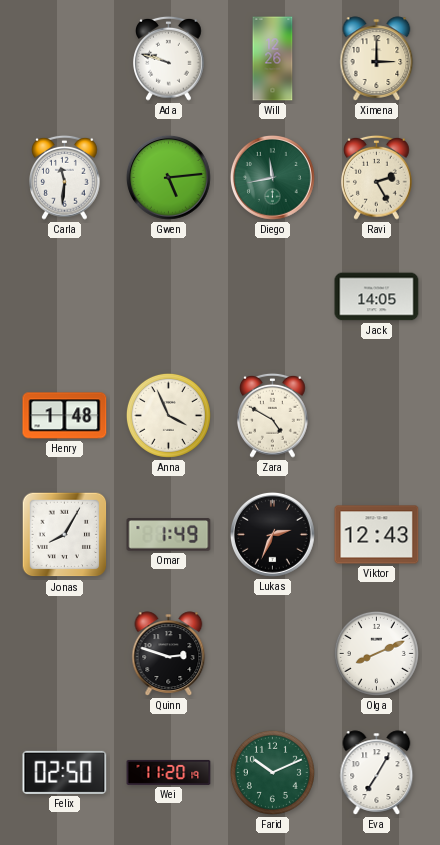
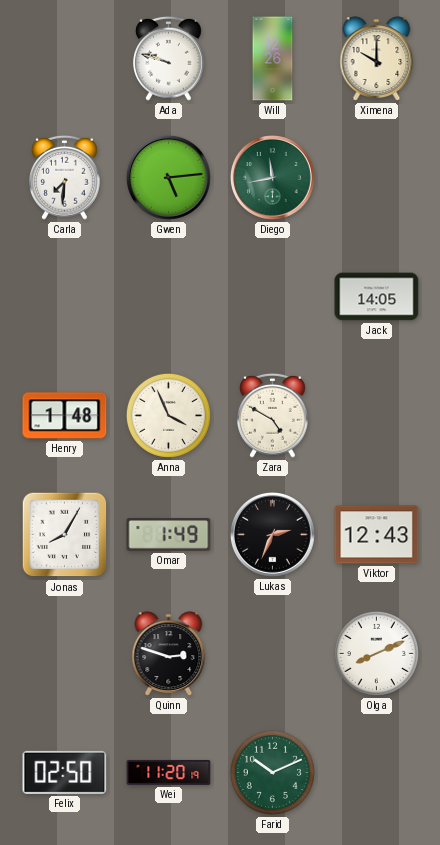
Ximena: 3:00 -> 10:00
Carla: 11:31 -> 7:31
Ravi: 2:25 -> none
Eva: 7:05 -> none
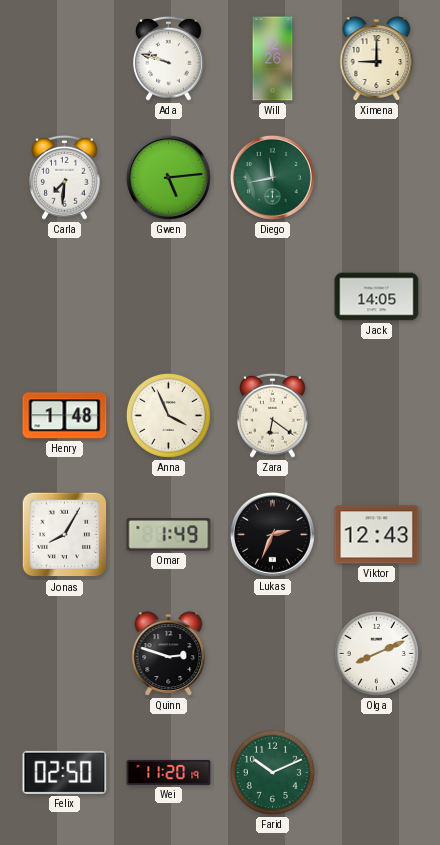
Ximena: 10:00 -> 9:00
Zara: 4:50 -> 6:21
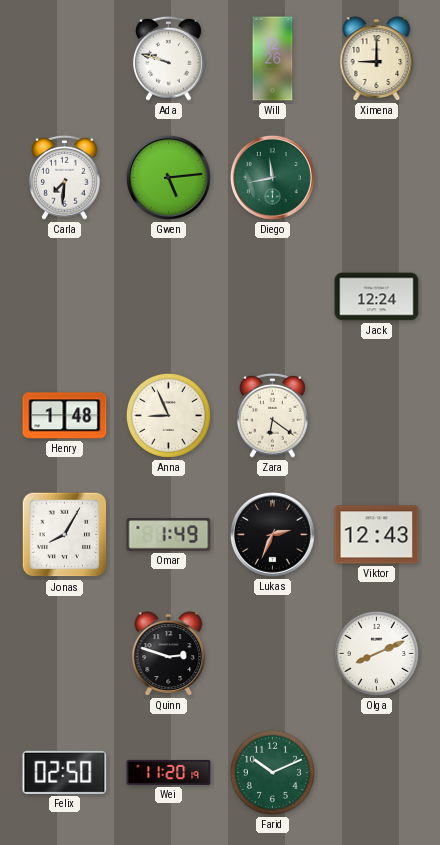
Jack: 14:05 -> 12:24
Anna: 3:56 -> 8:56
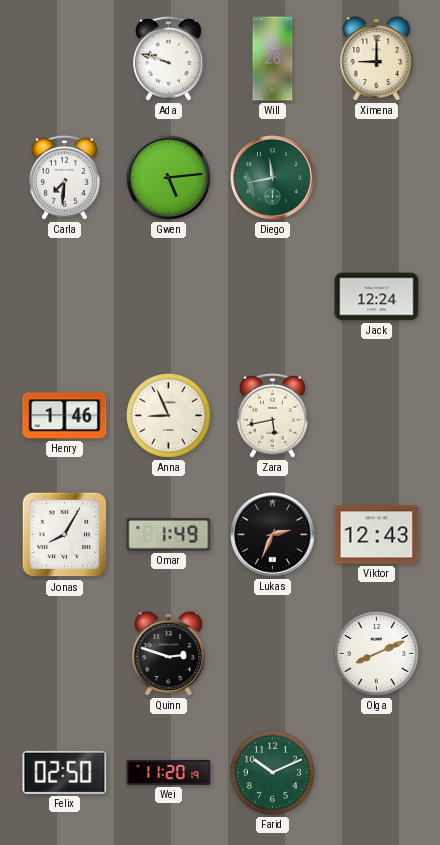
Henry: 1:48 -> 1:46
Zara: 6:21 -> 5:43
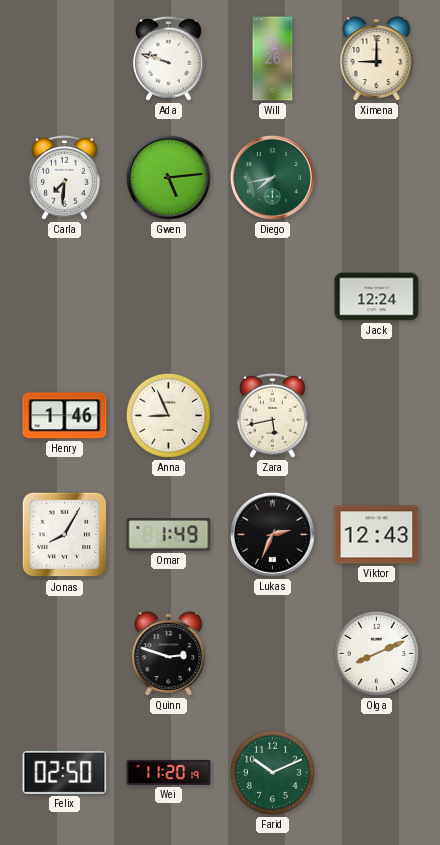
Diego: 11:43 -> 7:43
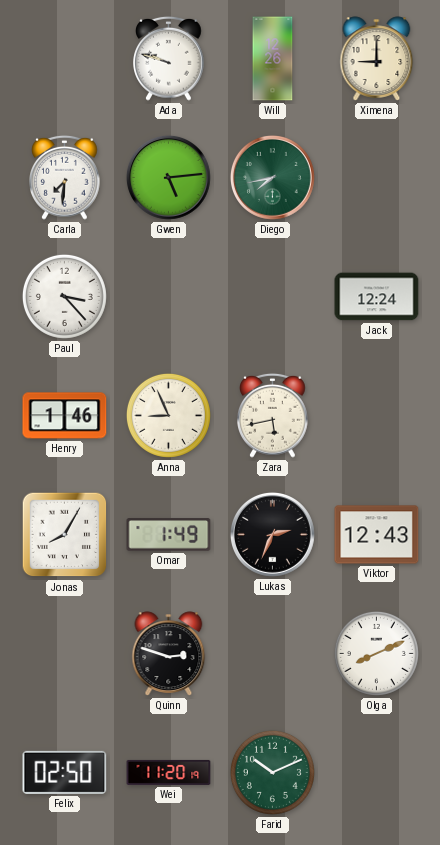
Paul: none -> 3:23
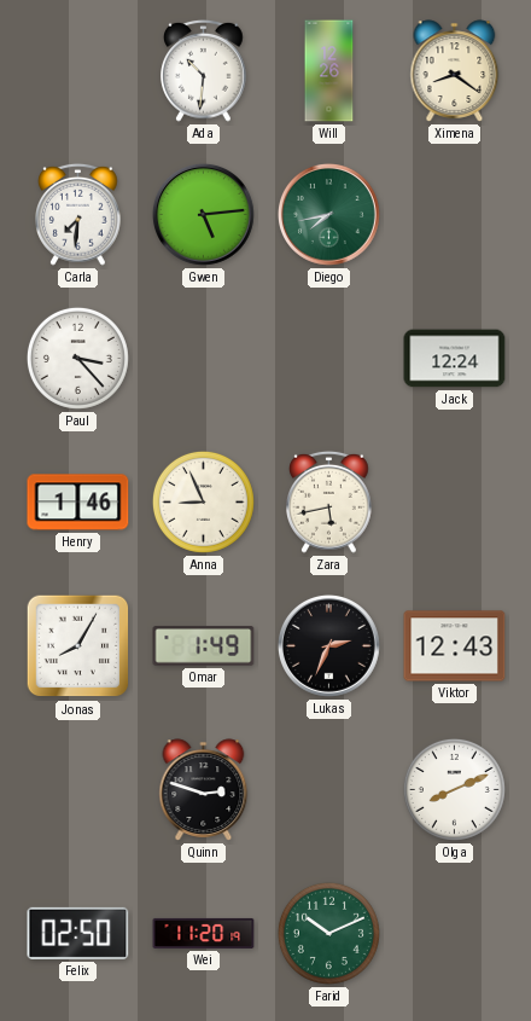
Ada: 9:48 -> 10:31
Ximena: 9:00 -> 8:21
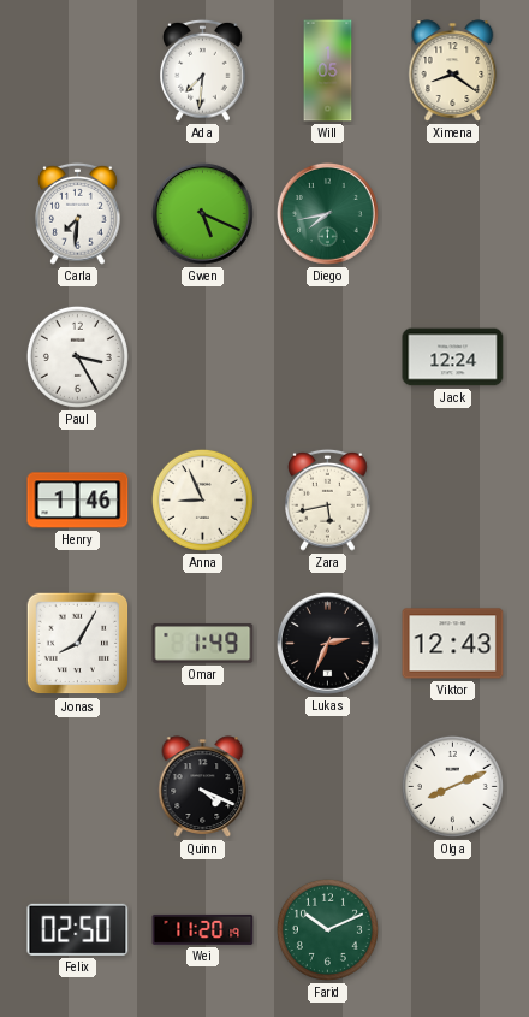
Ada: 10:31 -> 7:31
Will: 12:26 -> 1:05
Gwen: 5:14 -> 5:19
Paul: 3:23 -> 3:25
Quinn: 2:48 -> 4:19
